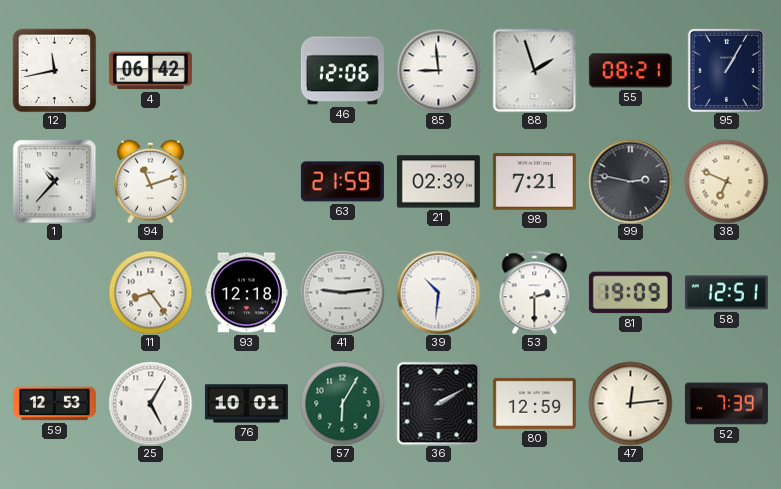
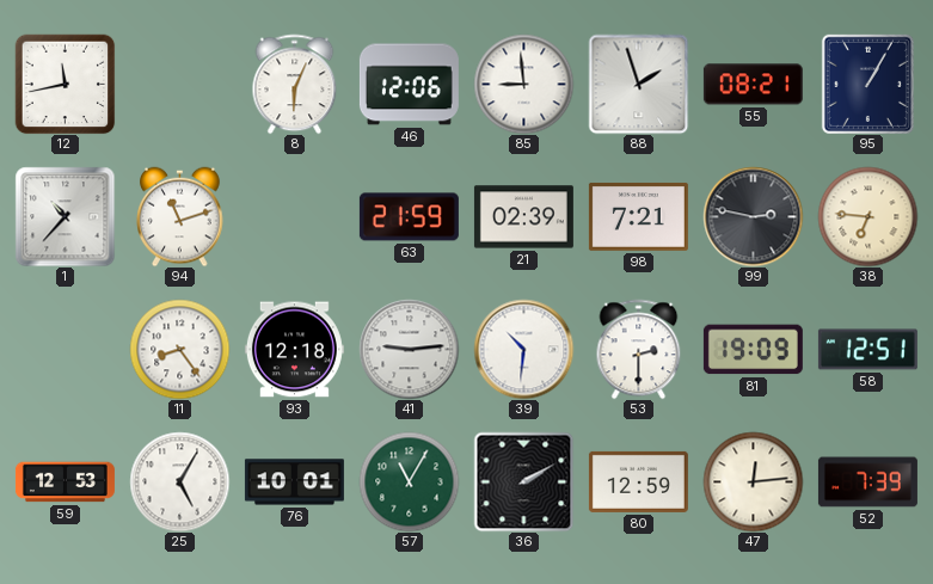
4: 06:42 -> none
8: none -> 6:04
38: 6:49 -> 6:46
57: 6:05 -> 11:05
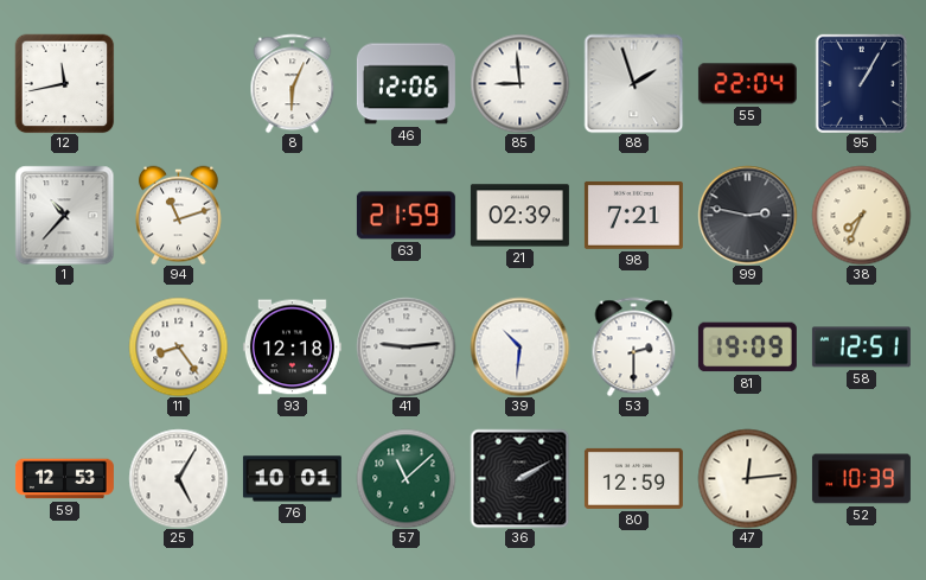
55: 08:21 -> 22:04
38: 6:46 -> 7:34
57: 11:05 -> 11:08
52: 7:39 -> 10:39
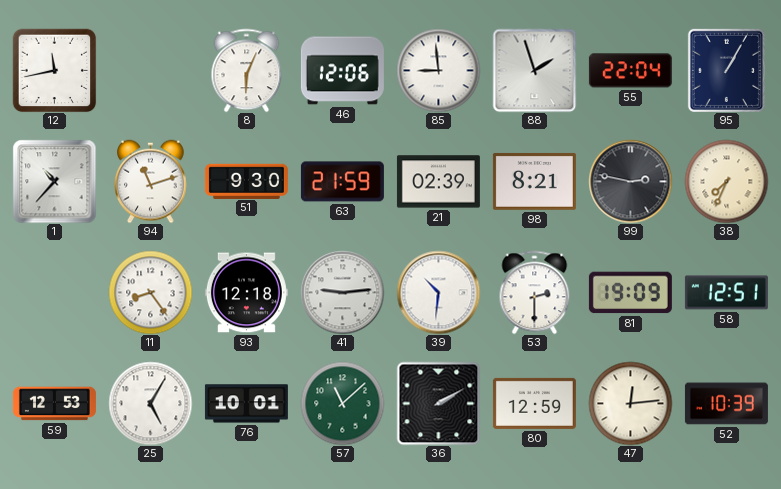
51: none -> 9:30
98: 7:21 -> 8:21
